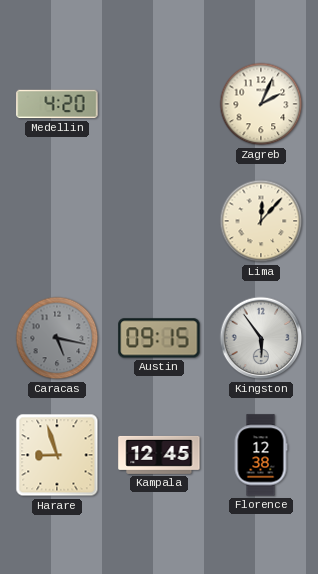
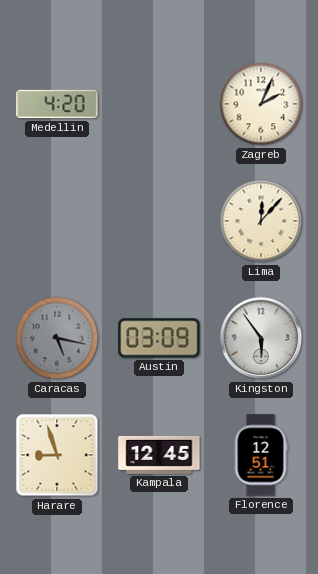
Austin: 09:15 -> 03:09
Florence: 12:38 -> 12:51
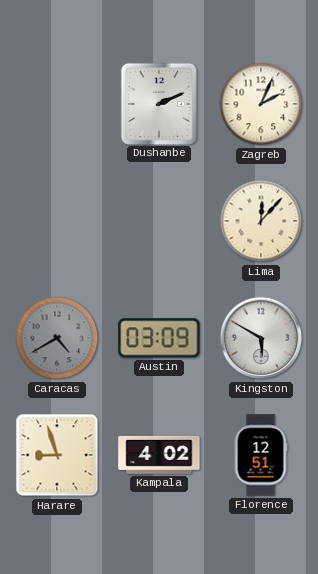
Medellin: 4:20 -> none
Dushanbe: none -> 2:11
Caracas: 5:17 -> 4:40
Kingston: 5:54 -> 5:50
Kampala: 12:45 -> 4:02
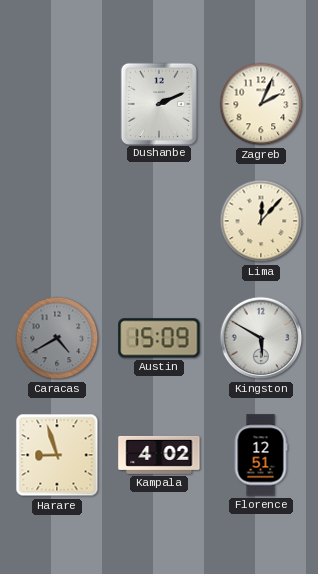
Austin: 03:09 -> 15:09
